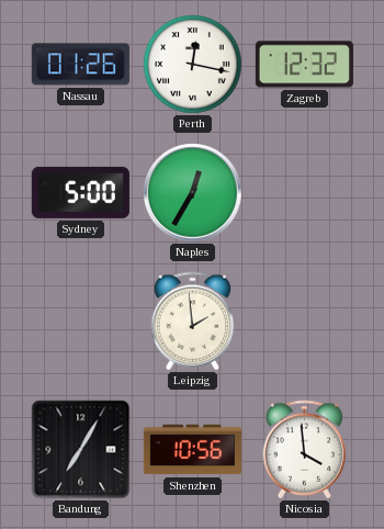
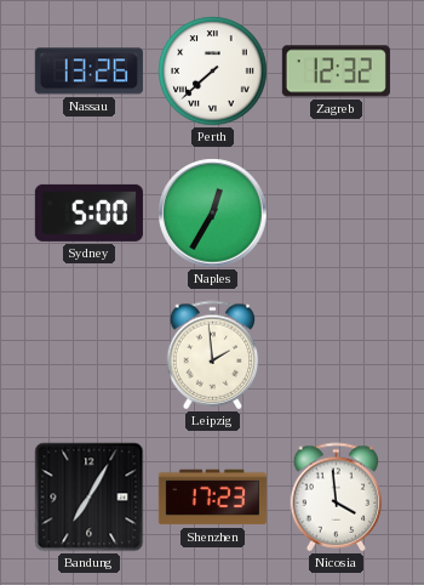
Nassau: 01:26 -> 13:26
Perth: 12:17 -> 7:38
Shenzhen: 10:56 -> 17:23
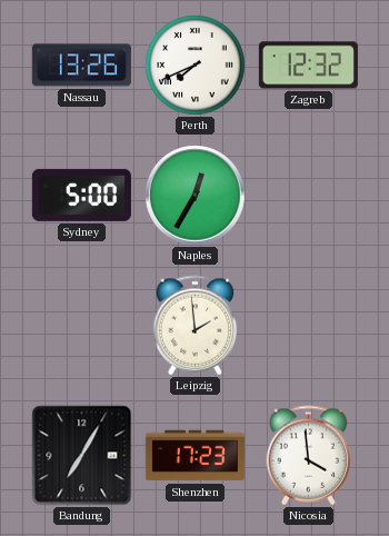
Perth: 7:38 -> 7:41
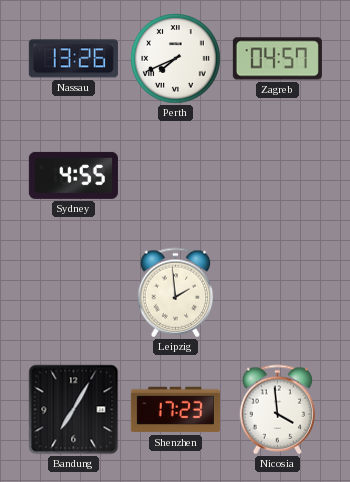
Zagreb: 12:32 -> 04:57
Sydney: 5:00 -> 4:55
Naples: 12:35 -> none
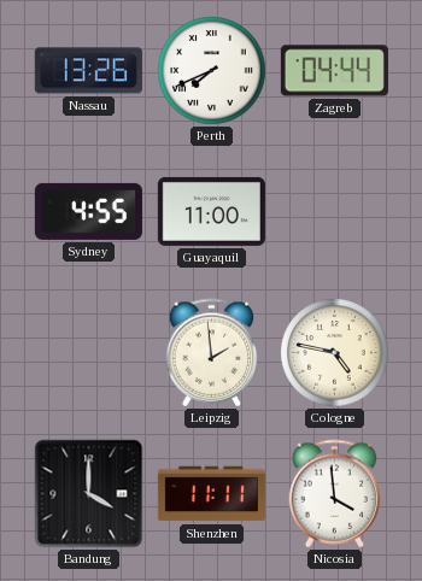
Zagreb: 04:57 -> 04:44
Guayaquil: none -> 11:00
Cologne: none -> 4:47
Bandung: 7:05 -> 4:00
Shenzhen: 17:23 -> 11:11
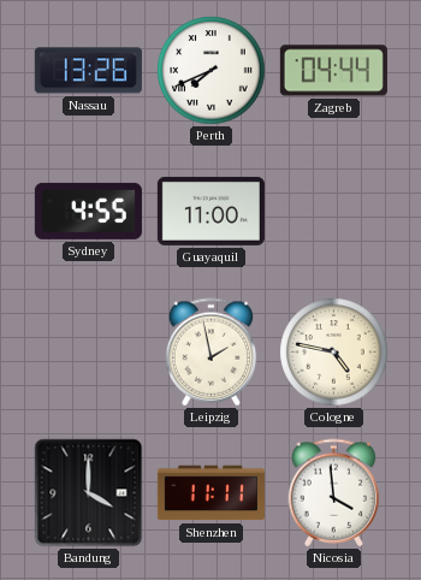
Leipzig: 1:59 -> 1:58
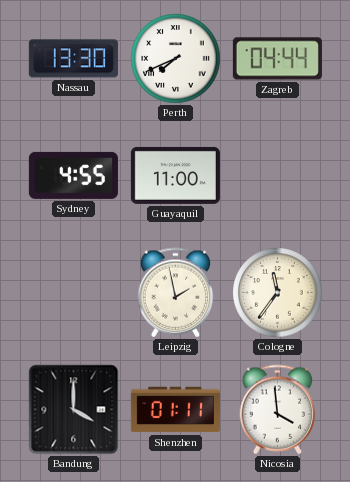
Nassau: 13:26 -> 13:30
Cologne: 4:47 -> 11:36
Shenzhen: 11:11 -> 01:11
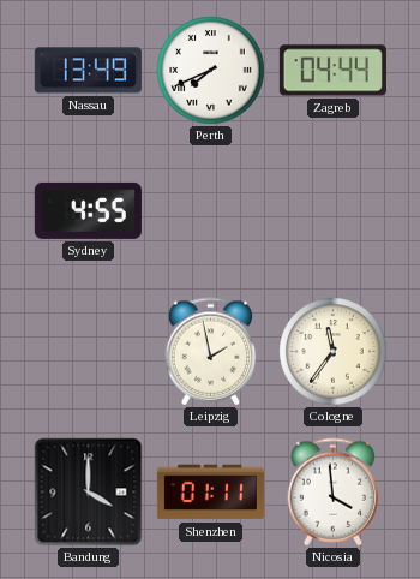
Nassau: 13:30 -> 13:49
Guayaquil: 11:00 -> none
